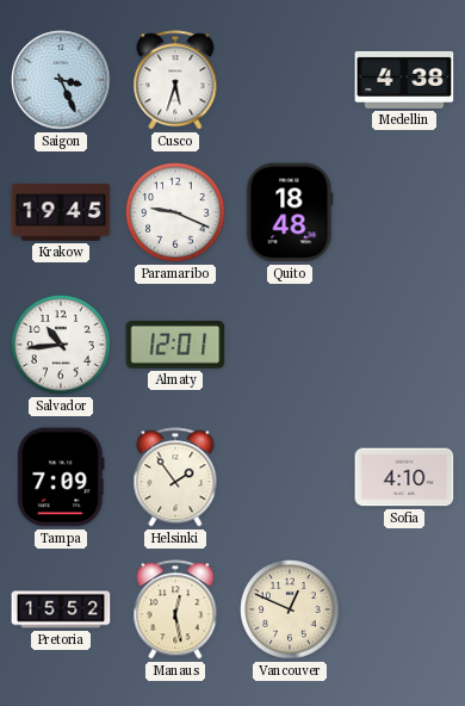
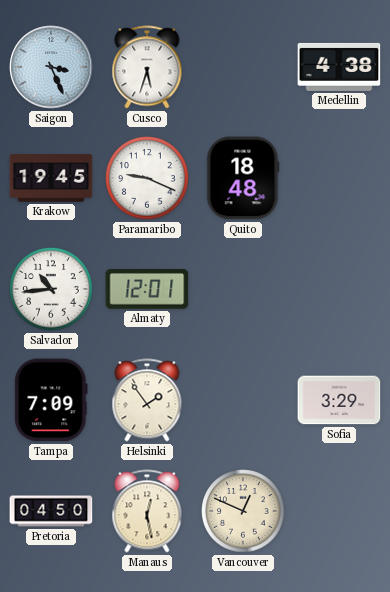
Sofia: 4:10 -> 3:29
Pretoria: 15:52 -> 04:50
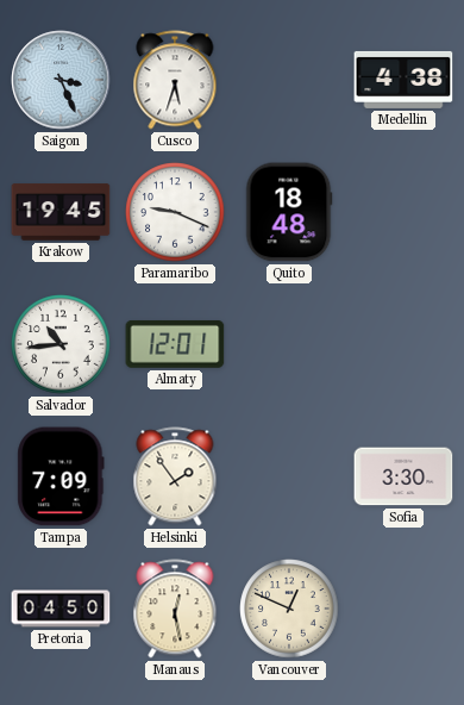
Sofia: 3:29 -> 3:30
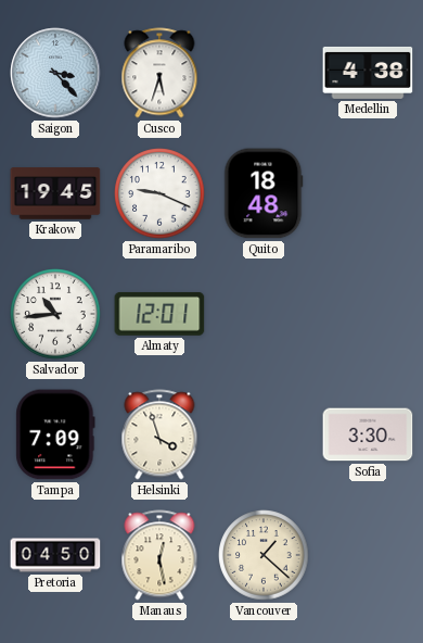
Saigon: 3:26 -> 3:23
Helsinki: 1:54 -> 3:57
Vancouver: 12:49 -> 1:22
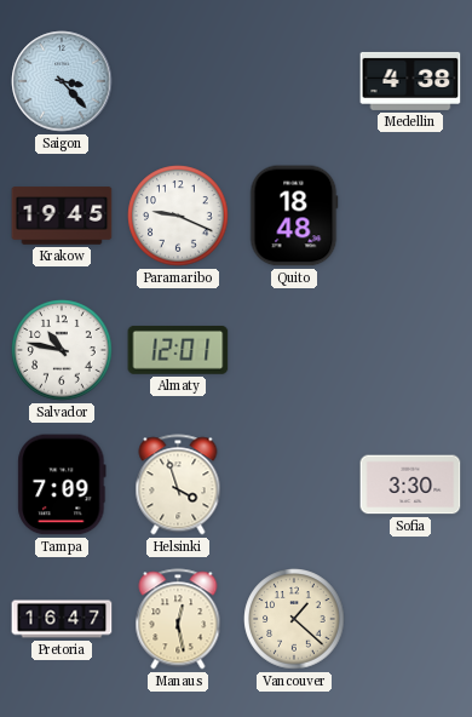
Cusco: 5:33 -> none
Salvador: 10:44 -> 10:47
Pretoria: 04:50 -> 16:47
